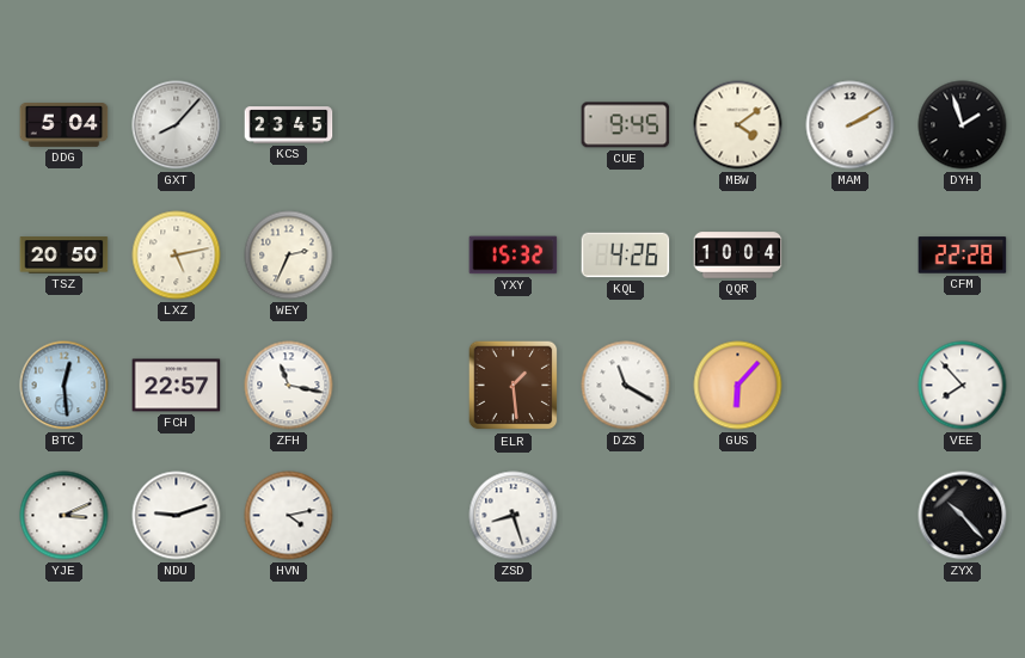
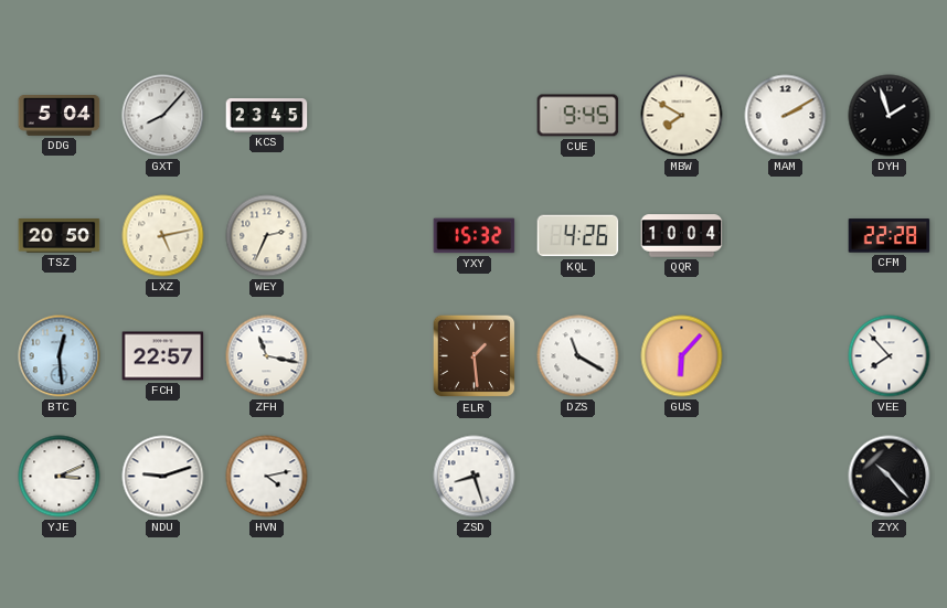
MBW: 4:09 -> 7:50
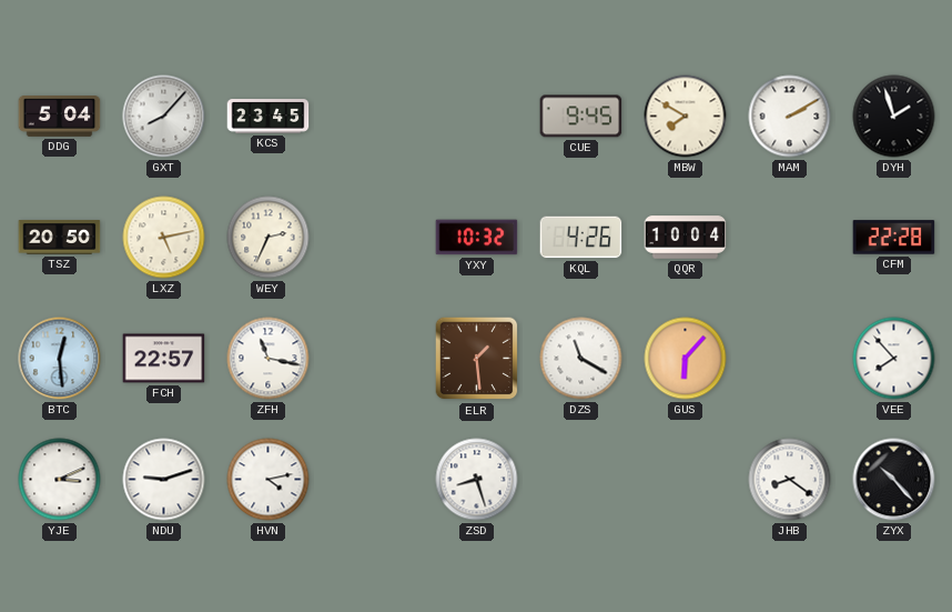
YXY: 15:32 -> 10:32
JHB: none -> 8:21
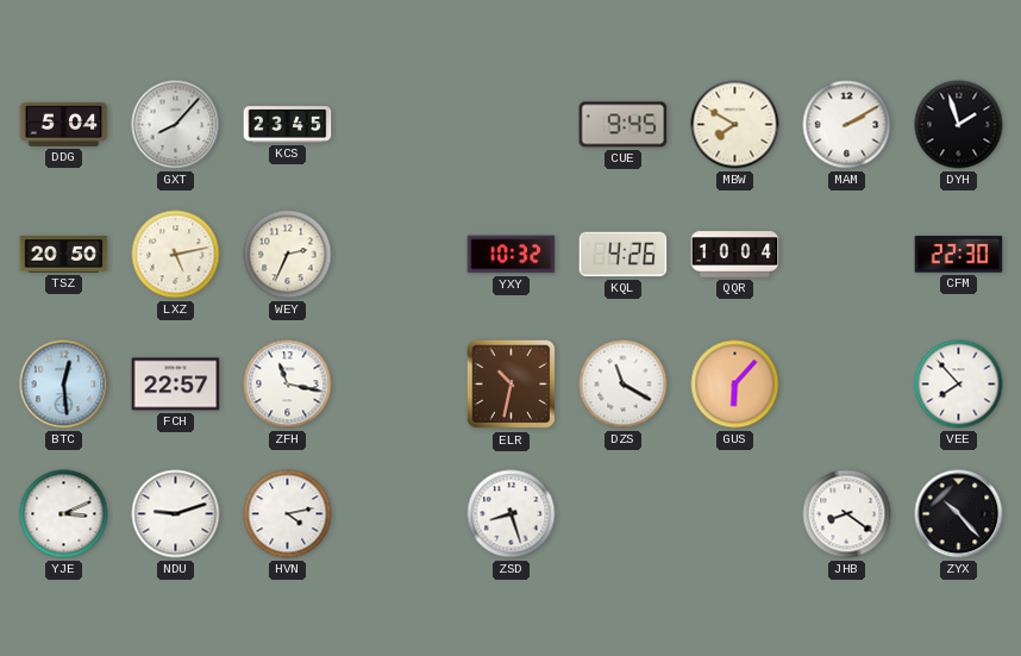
CFM: 22:28 -> 22:30
ELR: 1:29 -> 10:32
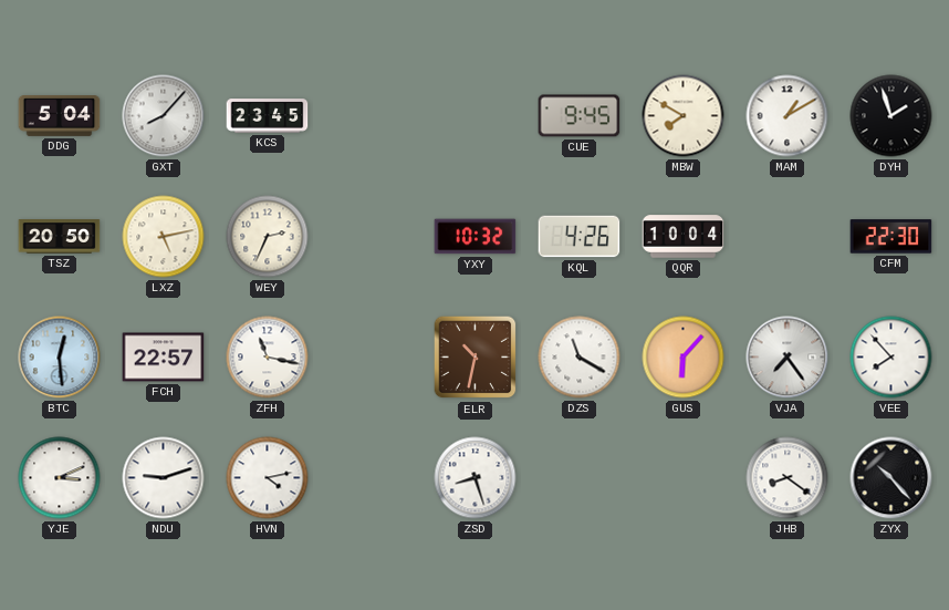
MAM: 2:10 -> 1:10
VJA: none -> 7:24
